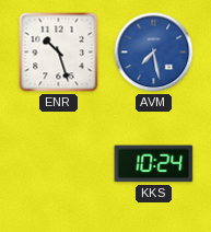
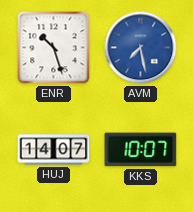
HUJ: none -> 14:07
KKS: 10:24 -> 10:07
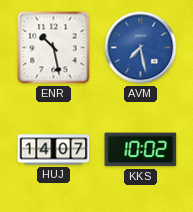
ENR: 10:27 -> 10:28
KKS: 10:07 -> 10:02
